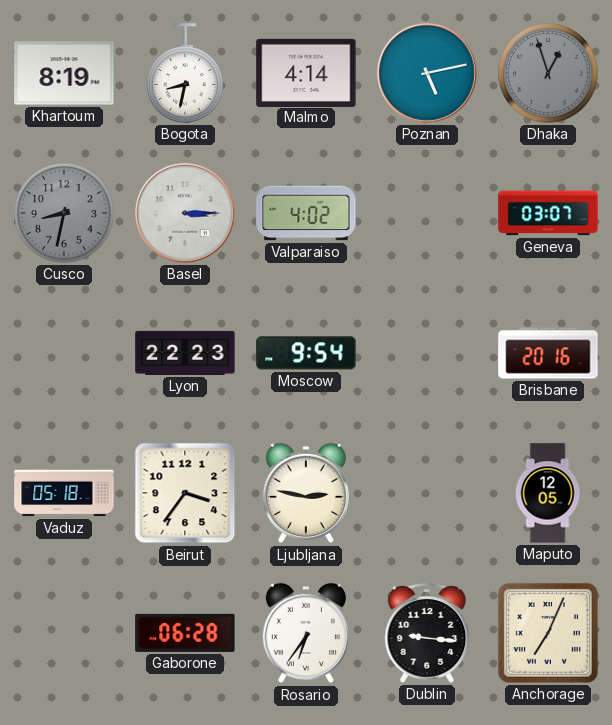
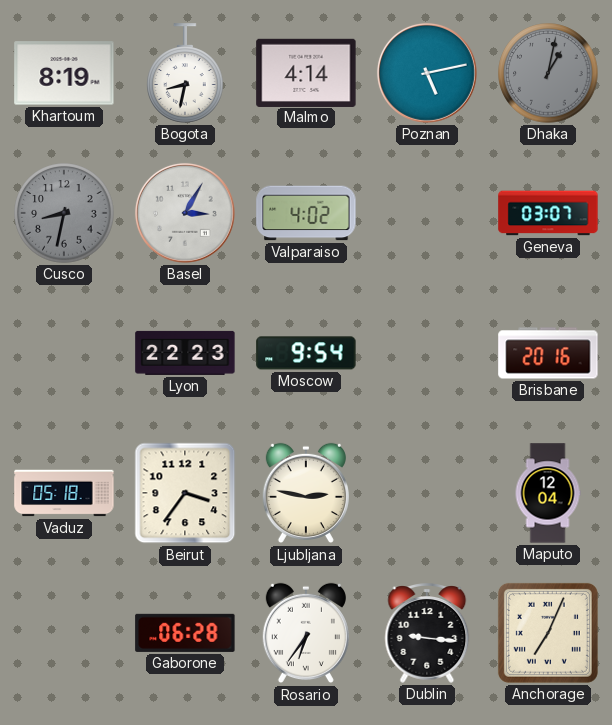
Dhaka: 12:57 -> 1:02
Basel: 3:15 -> 3:05
Maputo: 12:05 -> 12:04
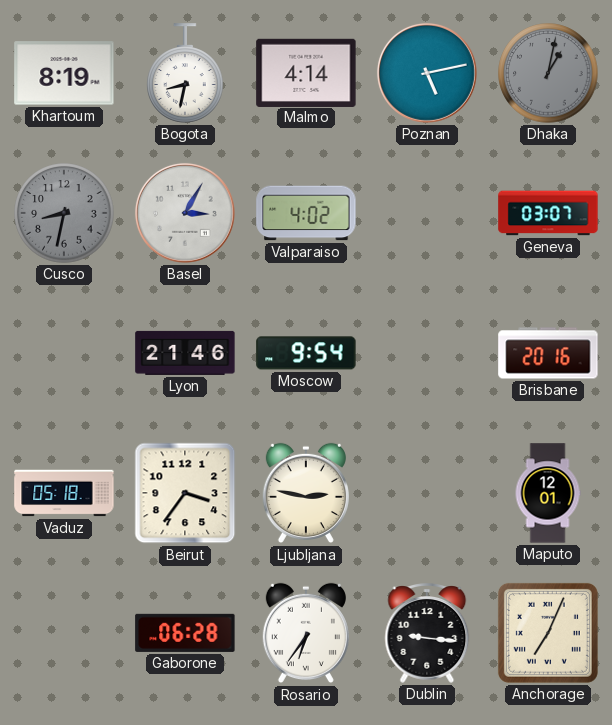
Lyon: 22:23 -> 21:46
Maputo: 12:04 -> 12:01
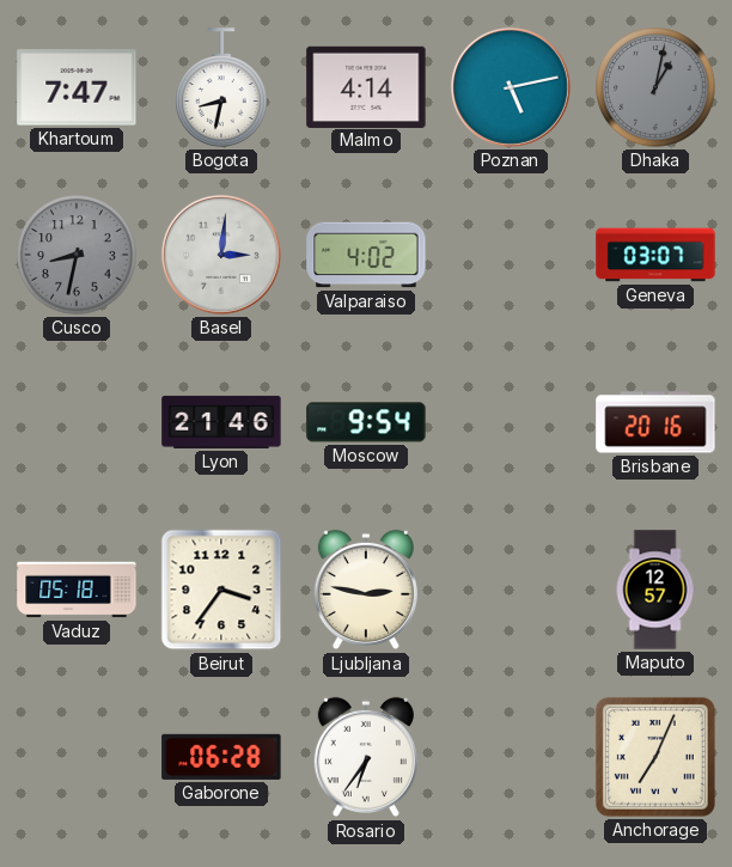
Khartoum: 8:19 -> 7:47
Basel: 3:05 -> 3:01
Maputo: 12:01 -> 12:57
Dublin: 9:16 -> none
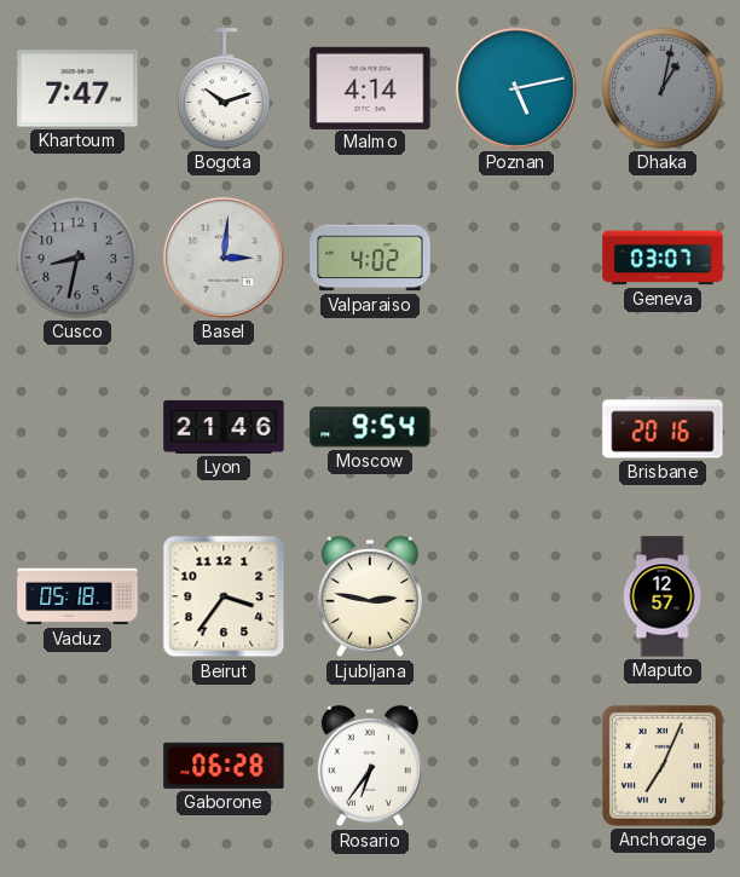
Bogota: 8:32 -> 10:12
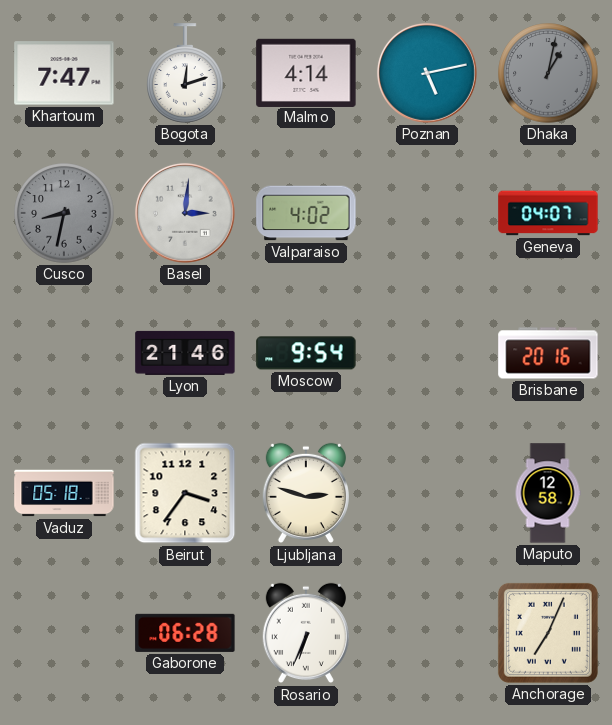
Bogota: 10:12 -> 12:12
Geneva: 03:07 -> 04:07
Ljubljana: 2:47 -> 2:48
Maputo: 12:57 -> 12:58
Rosario: 6:36 -> 6:34
